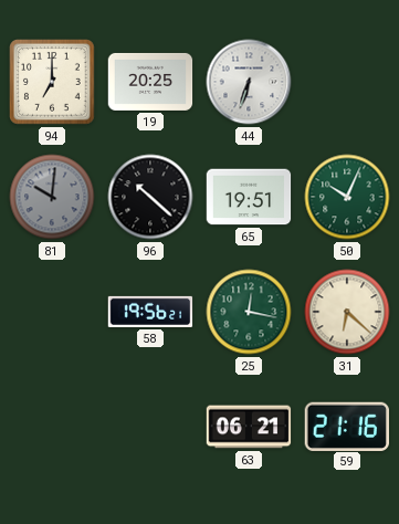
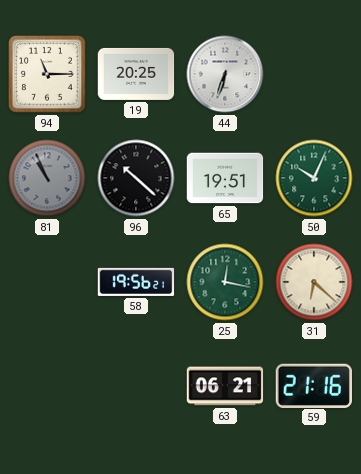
94: 7:00 -> 11:15
81: 10:01 -> 10:56
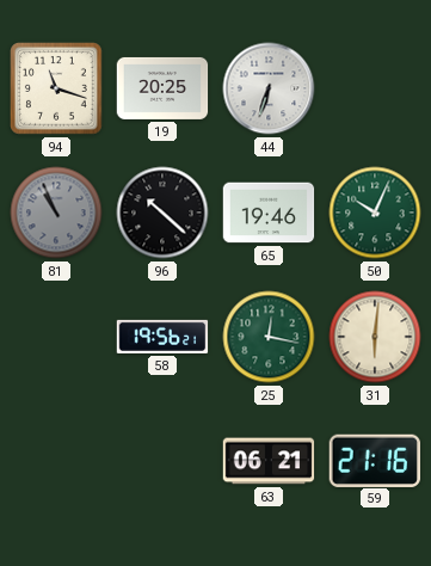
94: 11:15 -> 11:18
65: 19:51 -> 19:46
31: 6:22 -> 6:01
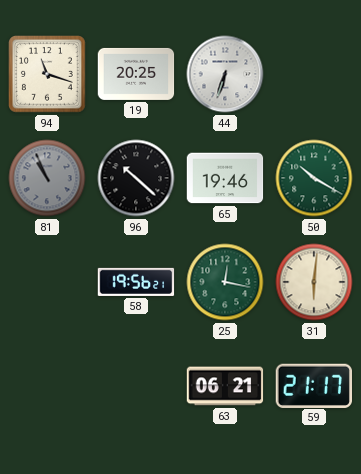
50: 10:04 -> 10:20
59: 21:16 -> 21:17
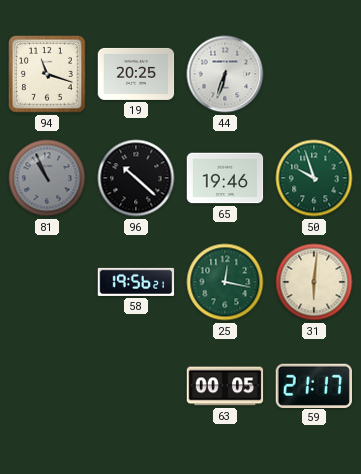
50: 10:20 -> 9:57
63: 06:21 -> 00:05
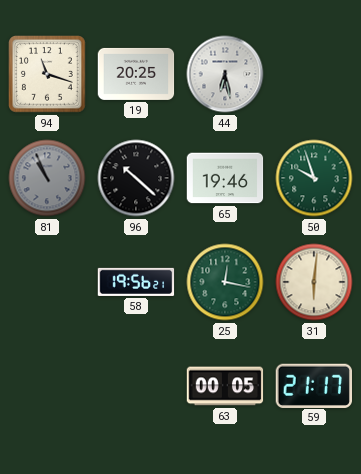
44: 6:33 -> 6:28
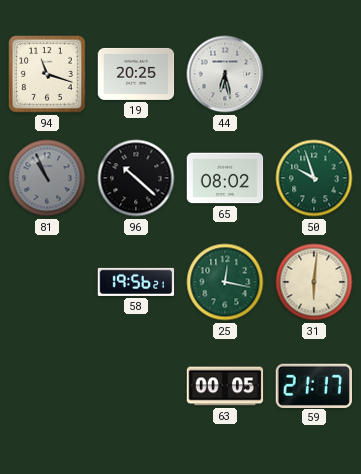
65: 19:46 -> 08:02
